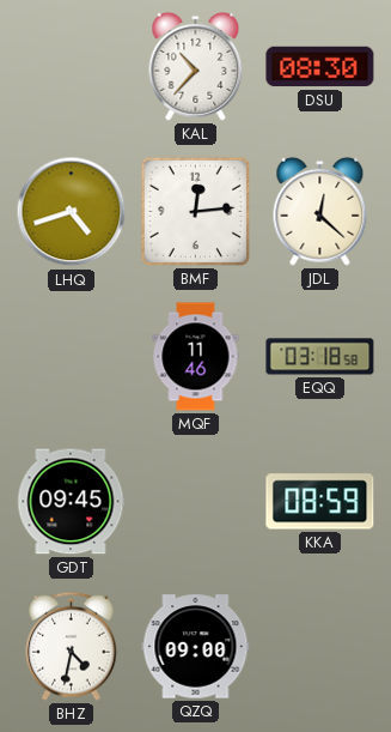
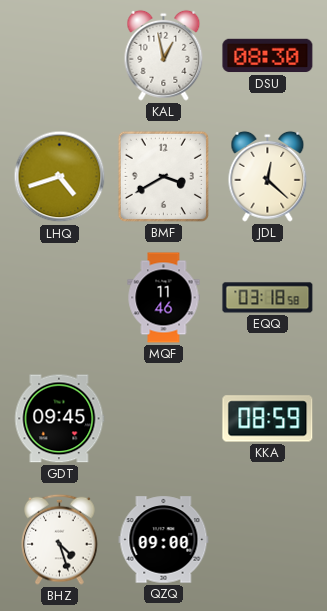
KAL: 10:37 -> 12:58
BMF: 12:14 -> 3:40
BHZ: 4:32 -> 4:27
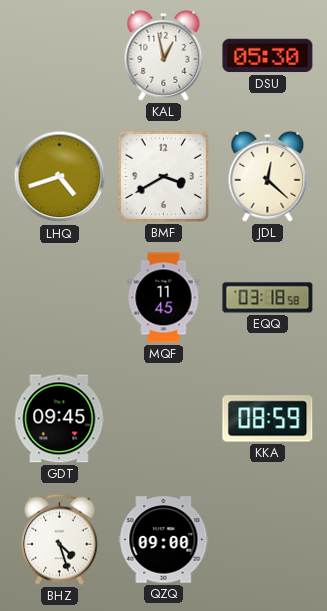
DSU: 08:30 -> 05:30
MQF: 11:46 -> 11:45
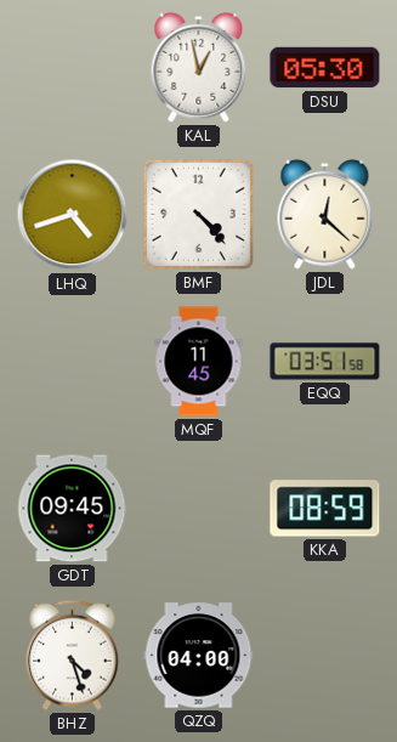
BMF: 3:40 -> 4:23
EQQ: 03:18 -> 03:51
QZQ: 09:00 -> 04:00
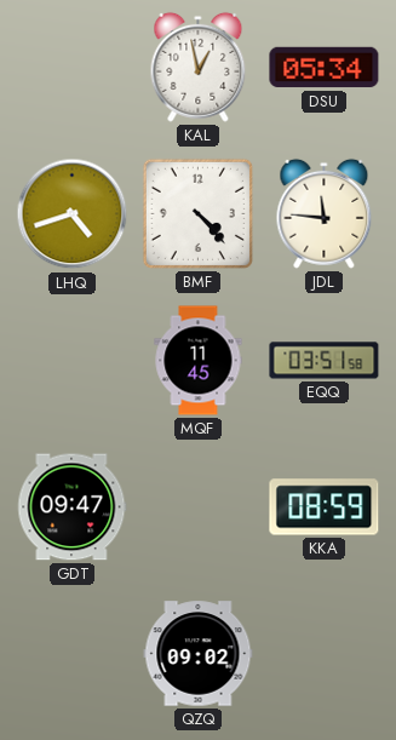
DSU: 05:30 -> 05:34
JDL: 12:22 -> 11:46
GDT: 09:45 -> 09:47
BHZ: 4:27 -> none
QZQ: 04:00 -> 09:02
